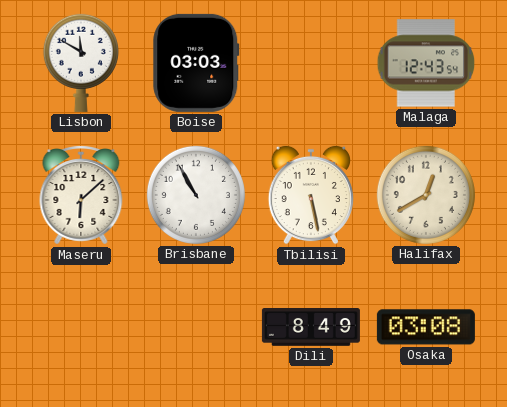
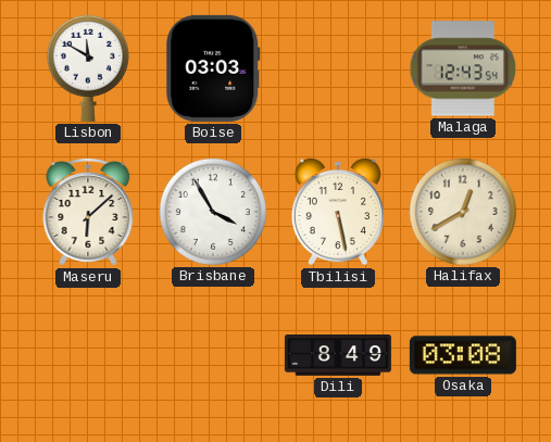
Brisbane: 10:55 -> 3:55
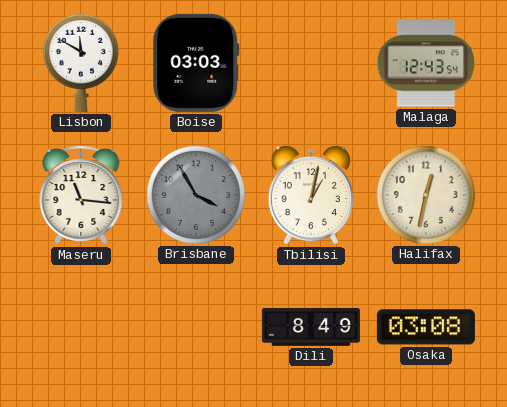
Maseru: 6:08 -> 11:16
Brisbane dial: white -> grey
Tbilisi: 5:28 -> 1:02
Halifax: 12:40 -> 12:32
